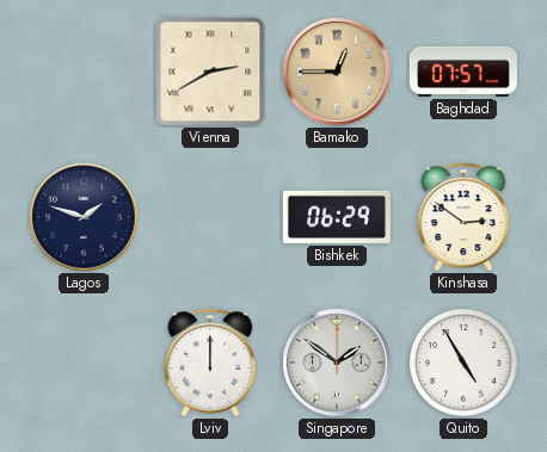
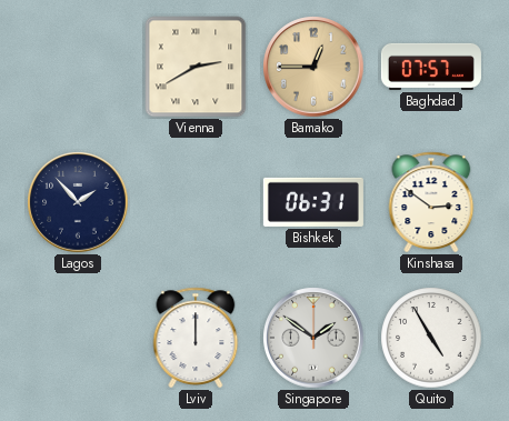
Lagos: 1:48 -> 1:53
Bishkek: 06:29 -> 06:31
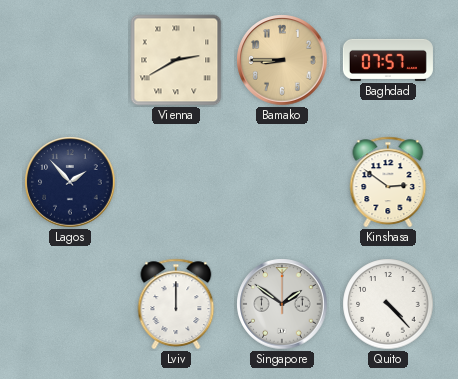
Bamako: 12:45 -> 8:45
Bishkek: 06:31 -> none
Quito: 4:55 -> 4:23
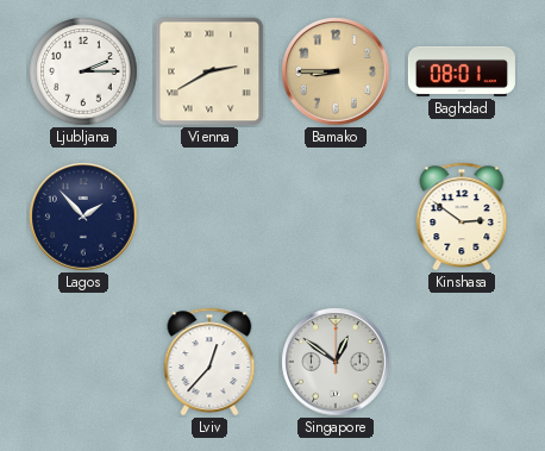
Ljubljana: none -> 2:15
Baghdad: 07:57 -> 08:01
Lviv: 12:00 -> 12:37
Singapore: 1:51 -> 12:51
Quito: 4:23 -> none
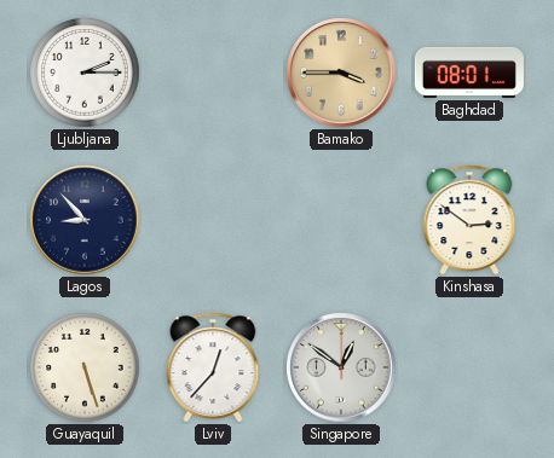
Vienna: 2:40 -> none
Bamako: 8:45 -> 3:45
Lagos: 1:53 -> 8:53
Guayaquil: none -> 5:27
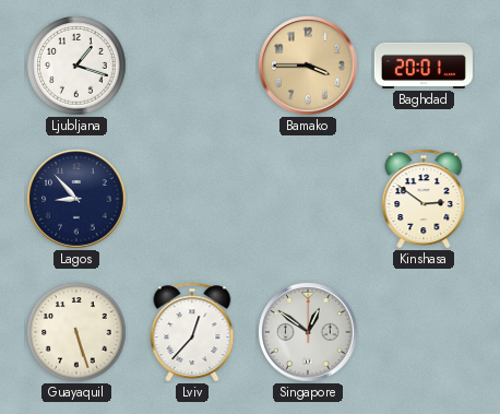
Ljubljana: 2:15 -> 1:18
Baghdad: 08:01 -> 20:01
